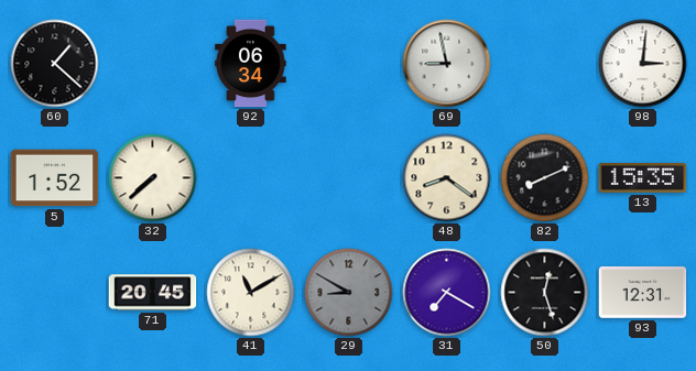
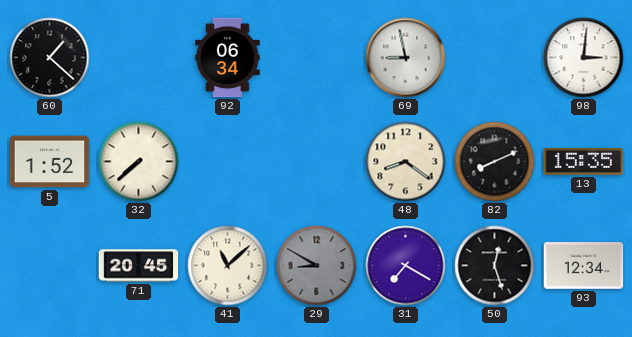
41: 11:10 -> 11:08
93: 12:31 -> 12:34
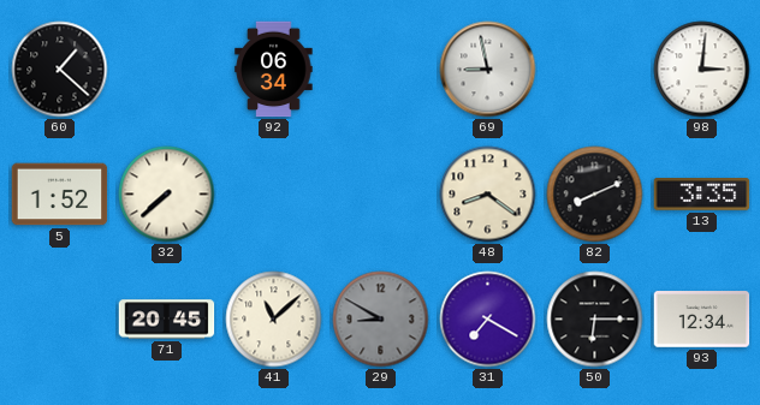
13: 15:35 -> 3:35
50: 12:27 -> 6:15
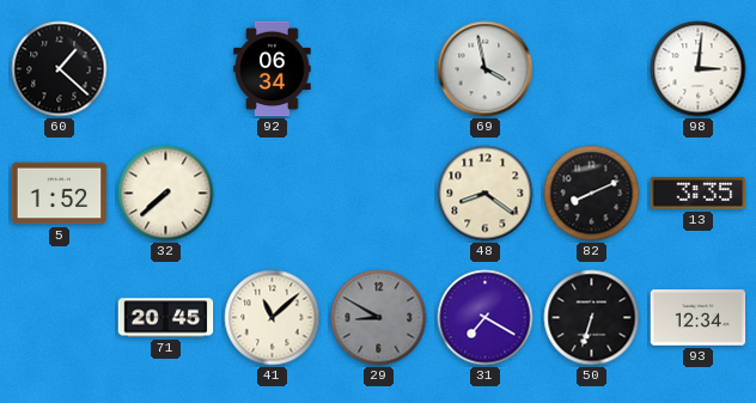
69: 8:58 -> 3:58
50: 6:15 -> 6:33
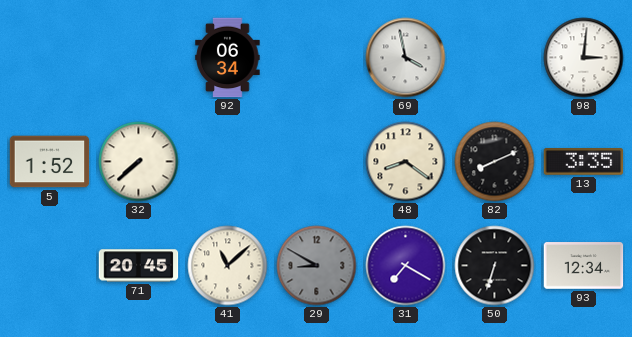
60: 1:22 -> none
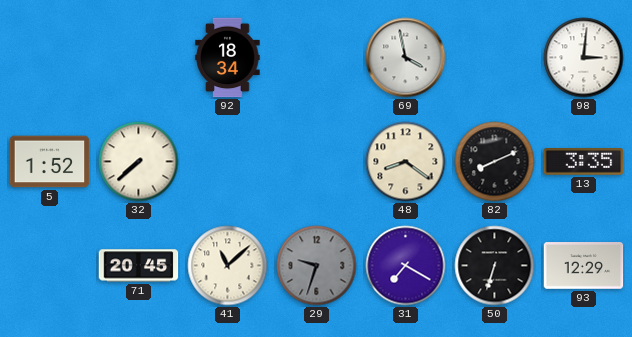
92: 06:34 -> 18:34
29: 8:50 -> 9:33
93: 12:34 -> 12:29
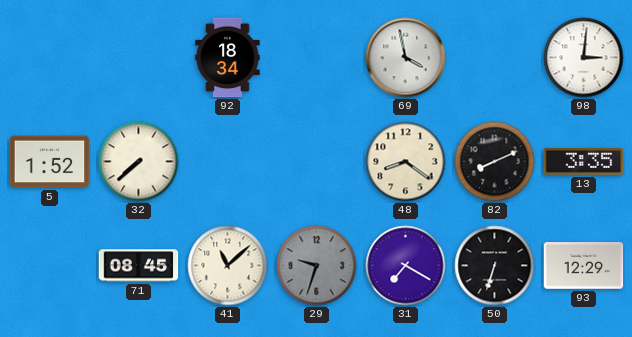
71: 20:45 -> 08:45
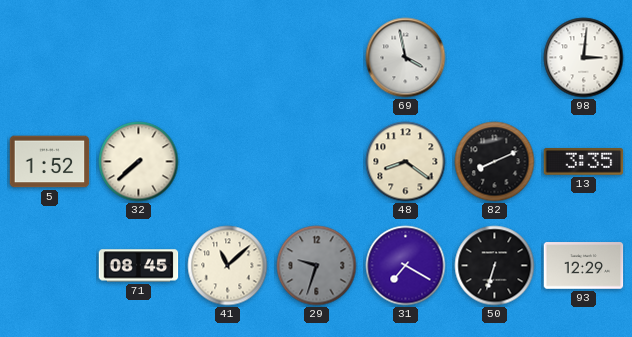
92: 18:34 -> none
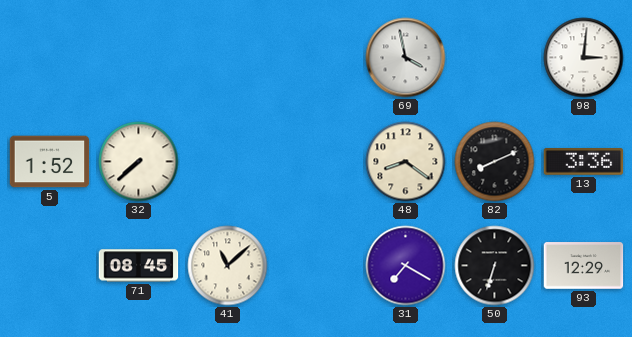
13: 3:35 -> 3:36
29: 9:33 -> none
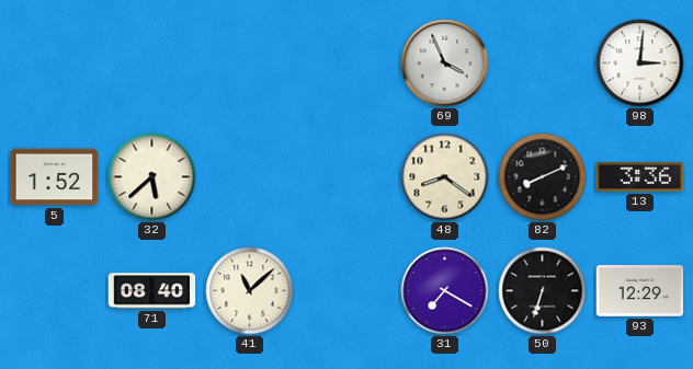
69: 3:58 -> 3:56
32: 7:38 -> 5:38
71: 08:45 -> 08:40
